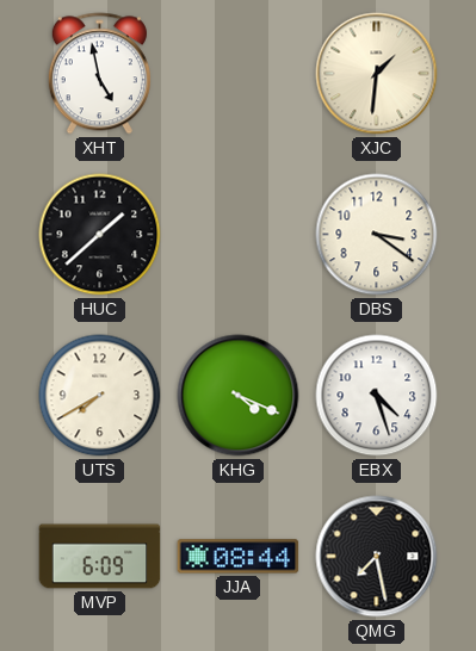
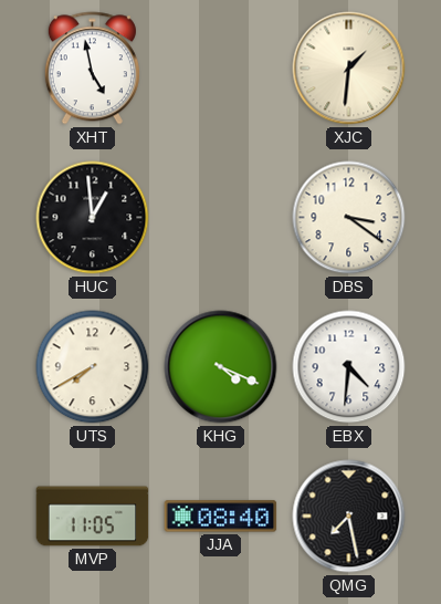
HUC: 1:38 -> 12:59
EBX: 4:27 -> 4:31
MVP: 6:09 -> 11:05
JJA: 08:44 -> 08:40
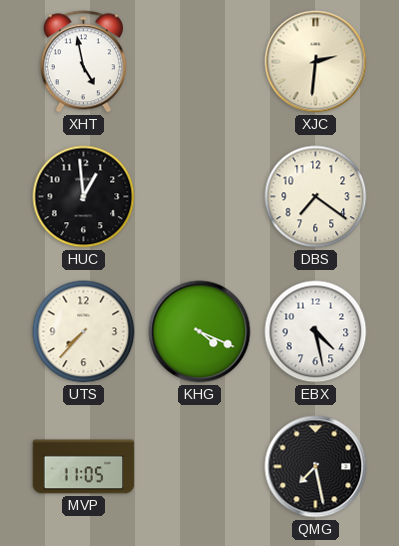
XJC: 1:31 -> 2:31
DBS: 3:21 -> 7:21
UTS: 7:40 -> 7:37
EBX: 4:31 -> 4:28
JJA: 08:40 -> none
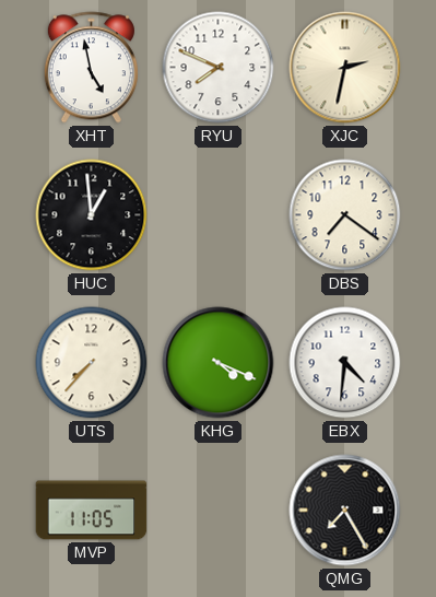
RYU: none -> 7:49
XJC: 2:31 -> 2:32
EBX: 4:28 -> 4:31
QMG: 7:28 -> 7:25
